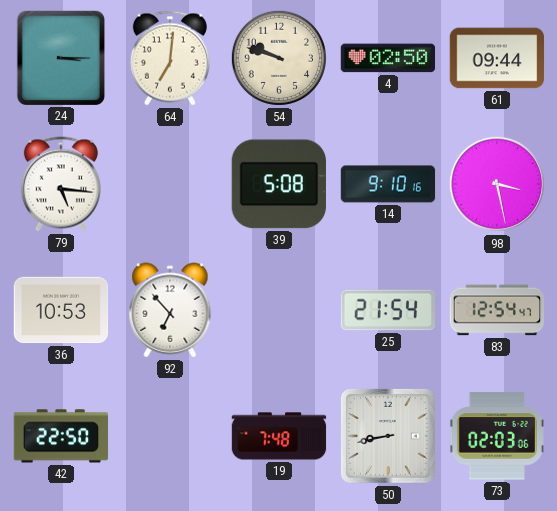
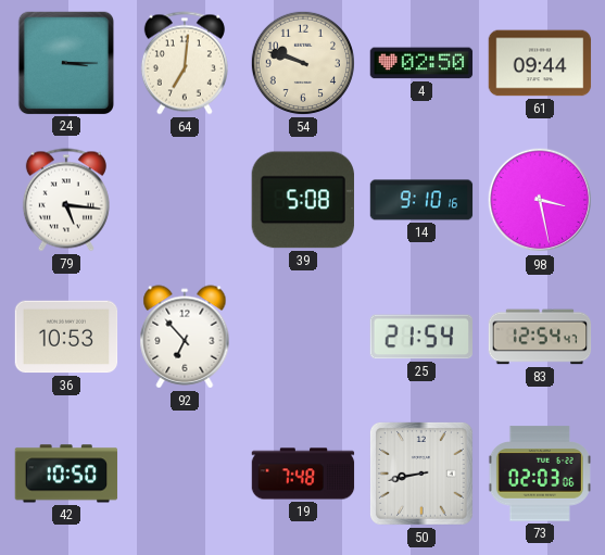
42: 22:50 -> 10:50
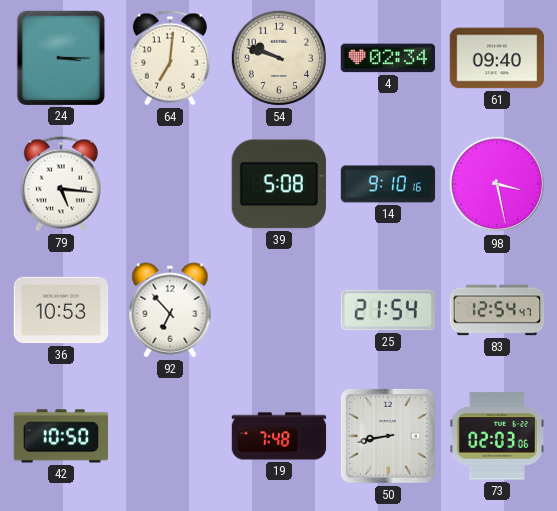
4: 02:50 -> 02:34
61: 09:44 -> 09:40
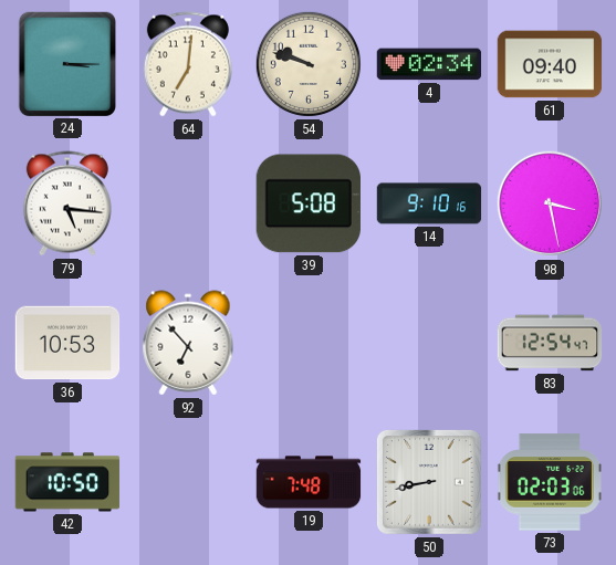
25: 21:54 -> none
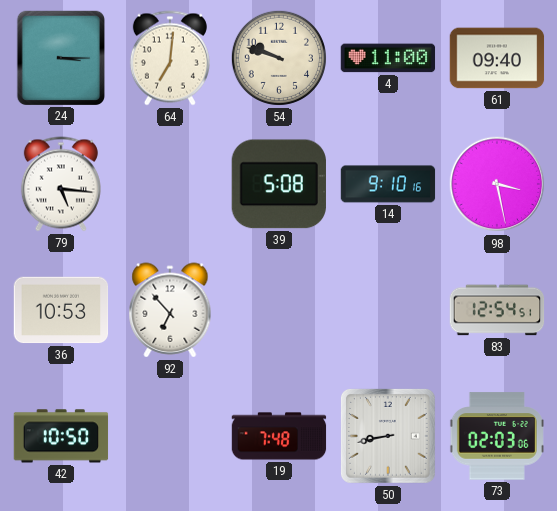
4: 02:34 -> 11:00
83: 12:54:47 -> 12:54:51
